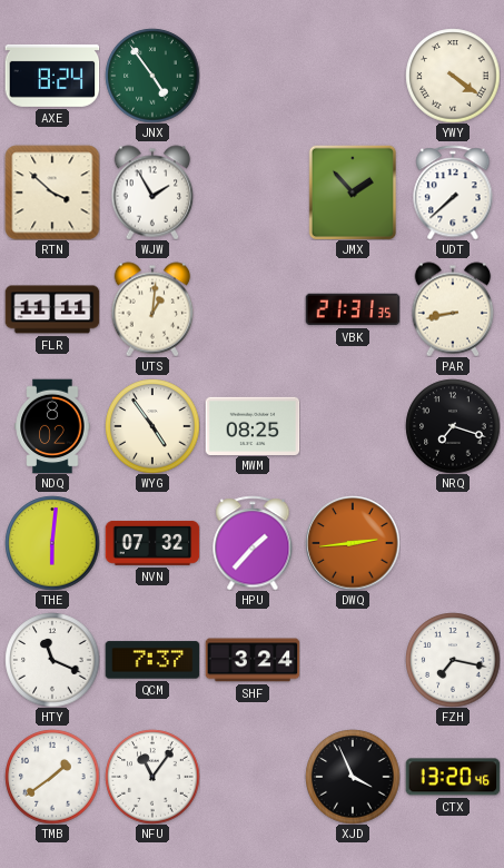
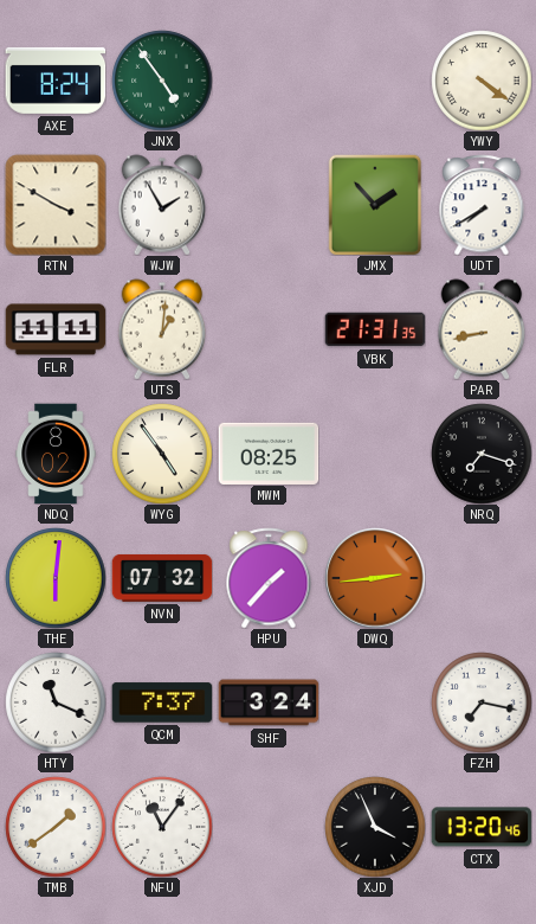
RTN: 3:52 -> 3:50
UDT: 7:38 -> 7:40
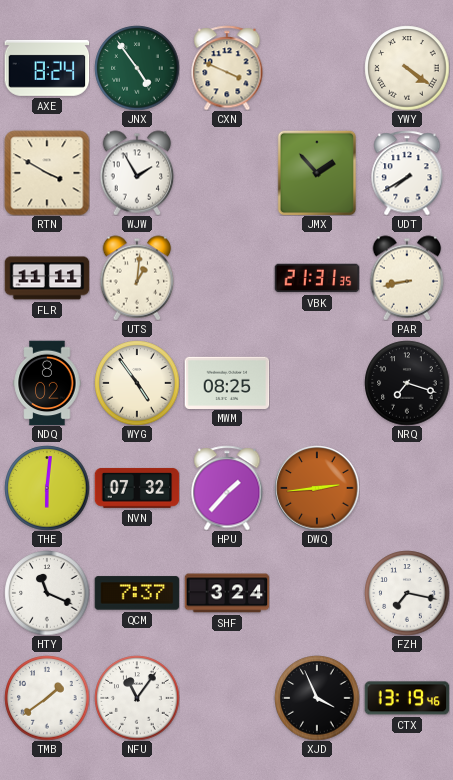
CXN: none -> 3:49
CTX: 13:20 -> 13:19
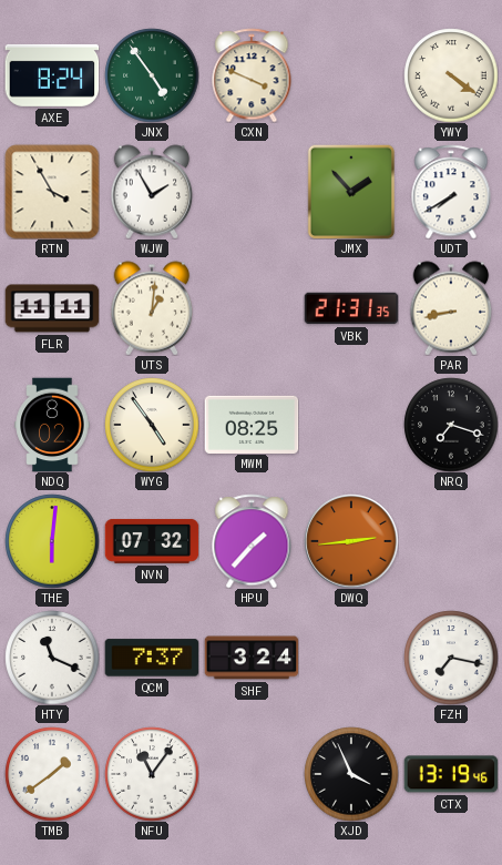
RTN: 3:50 -> 3:55
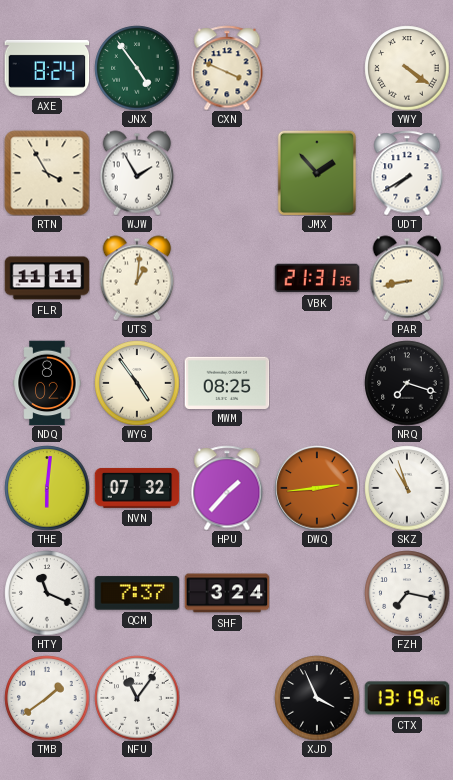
SKZ: none -> 10:57
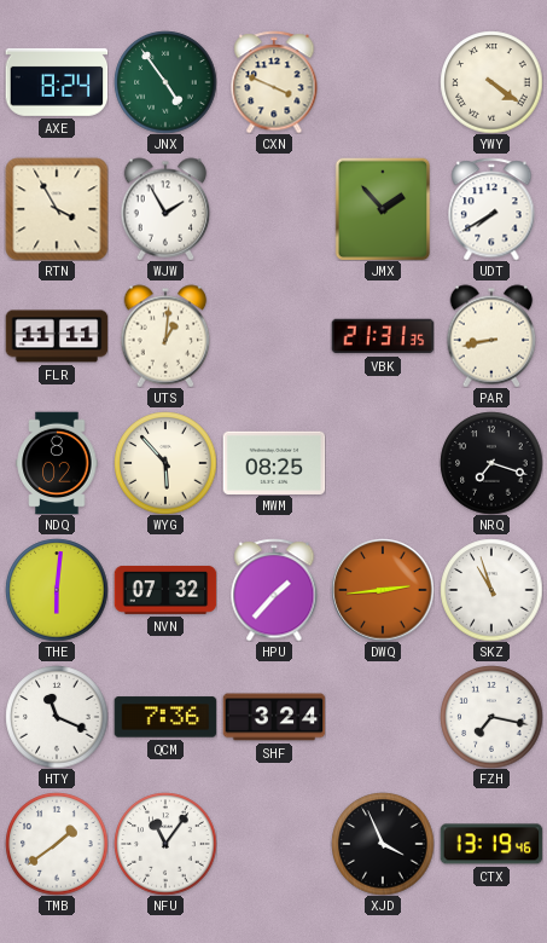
WYG: 4:54 -> 5:53
QCM: 7:37 -> 7:36
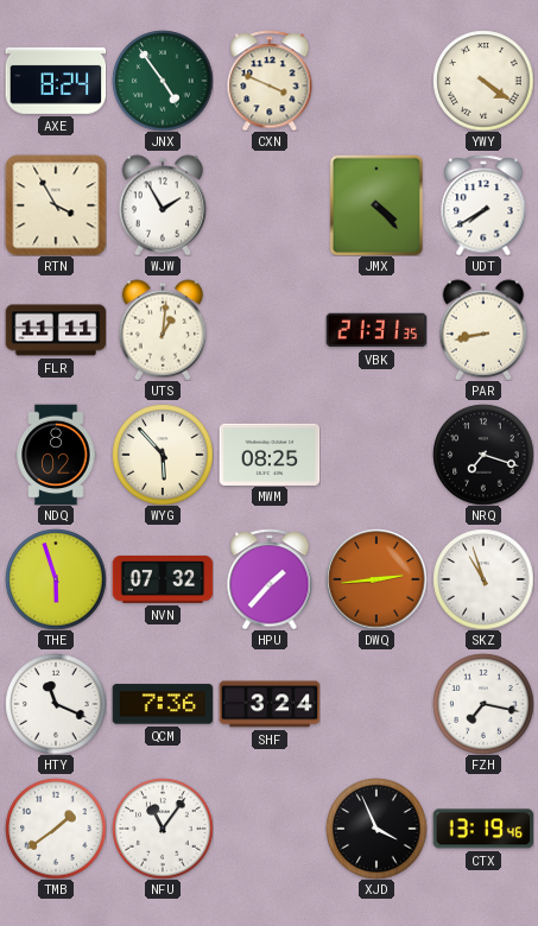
JMX: 1:53 -> 4:23
THE: 6:01 -> 5:57
